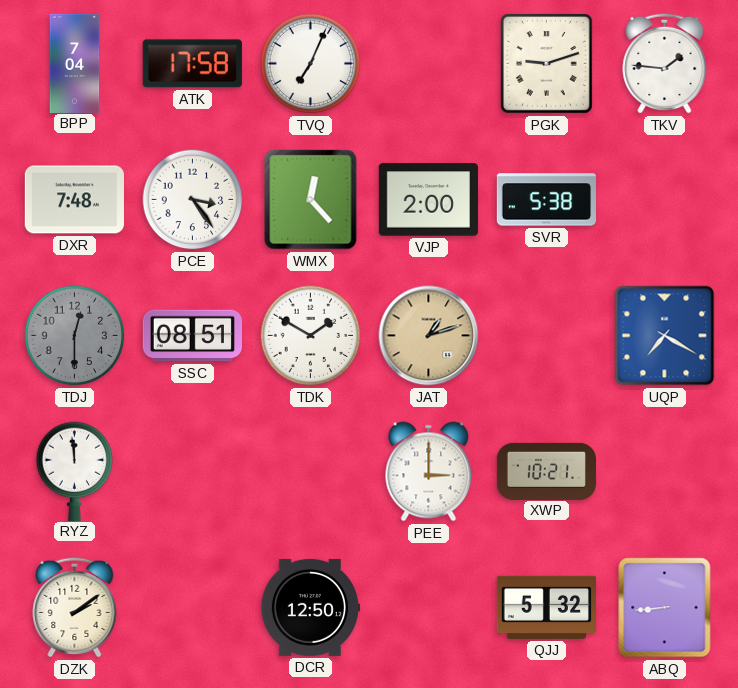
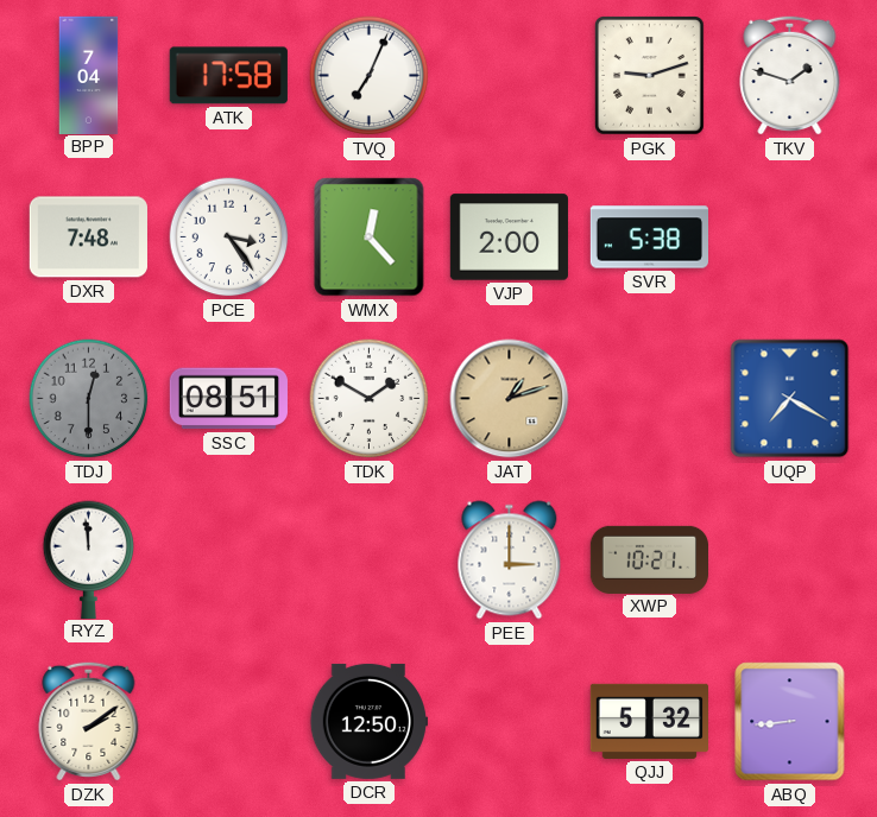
TKV: 1:46 -> 1:48
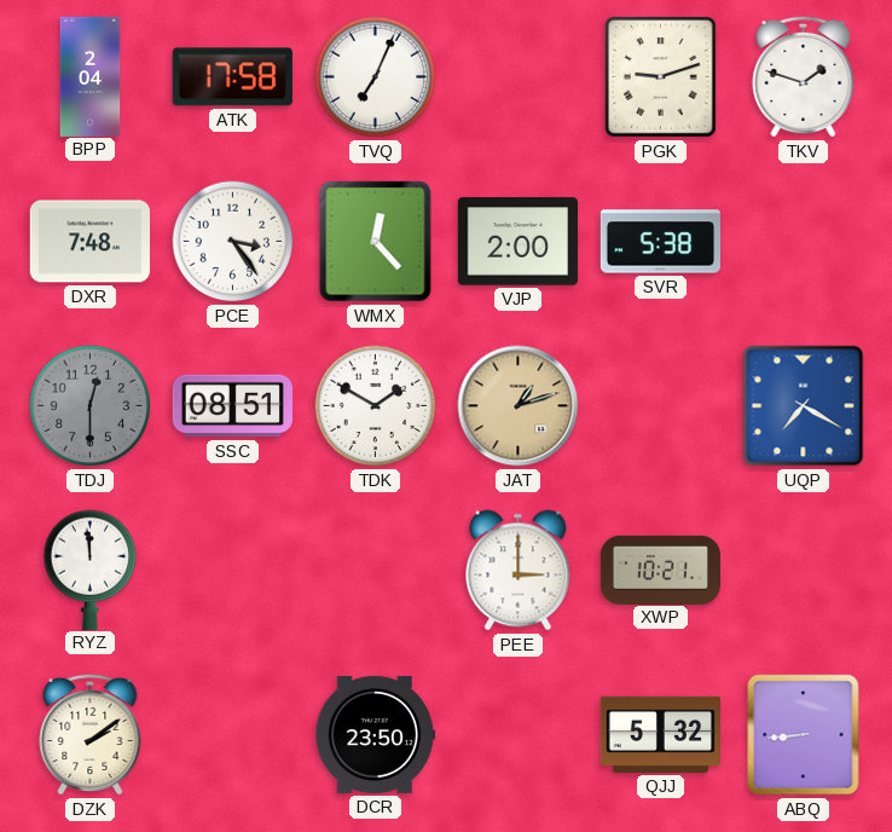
BPP: 7:04 -> 2:04
DCR: 12:50 -> 23:50
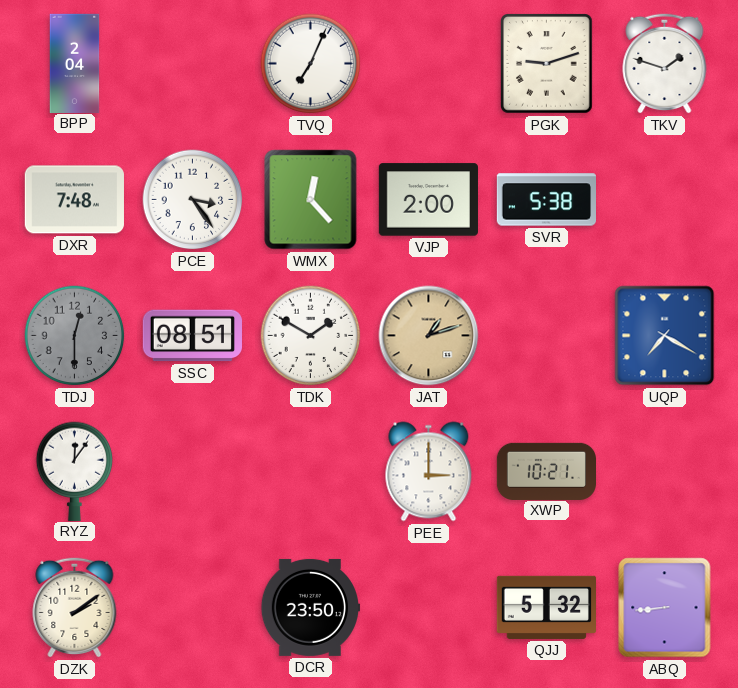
ATK: 17:58 -> none
RYZ: 11:59 -> 12:06
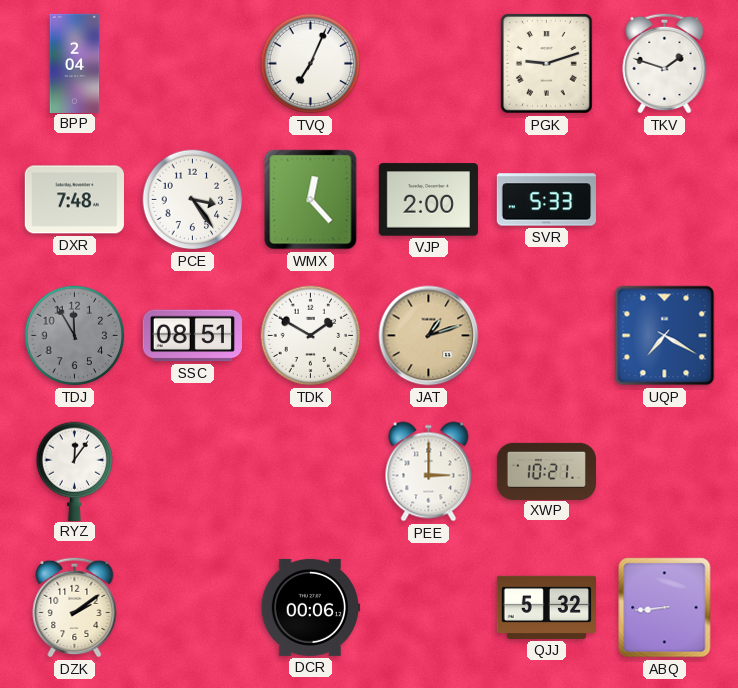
SVR: 5:38 -> 5:33
TDJ: 12:30 -> 11:55
DCR: 23:50 -> 00:06
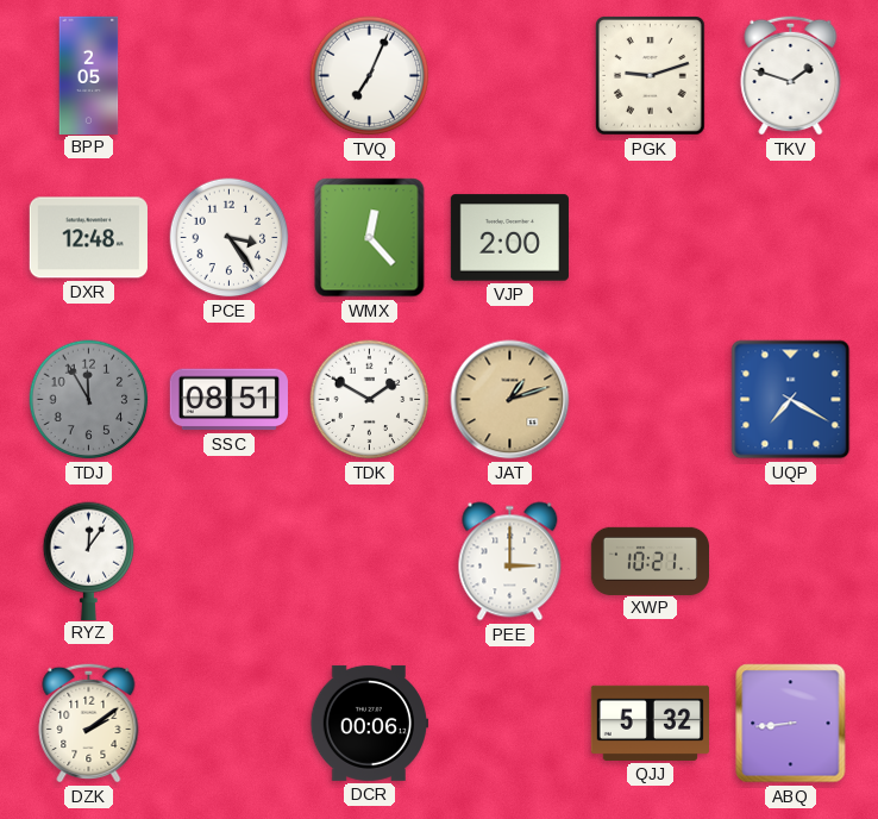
BPP: 2:04 -> 2:05
DXR: 7:48 -> 12:48
SVR: 5:33 -> none
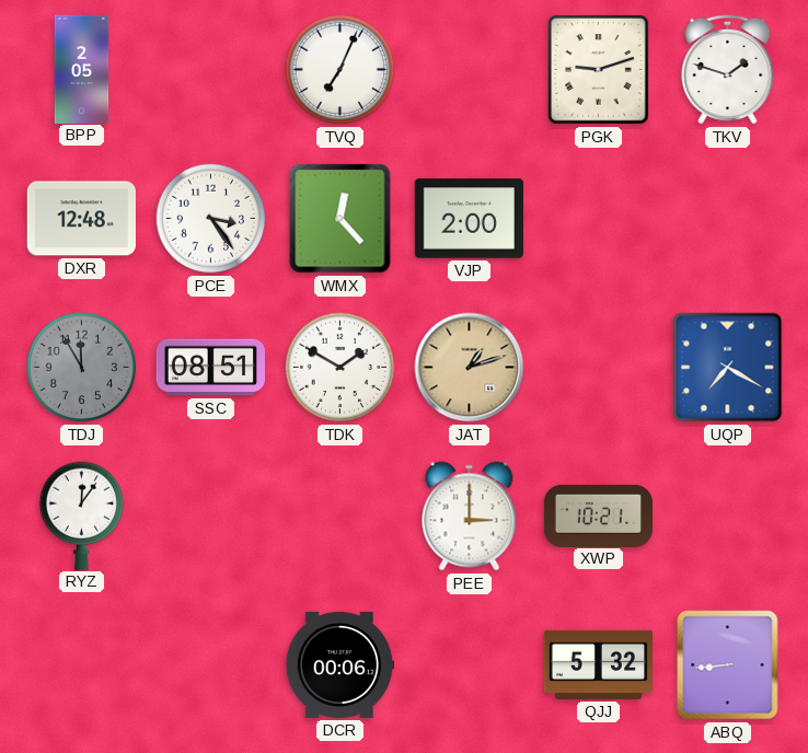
DZK: 2:09 -> none
